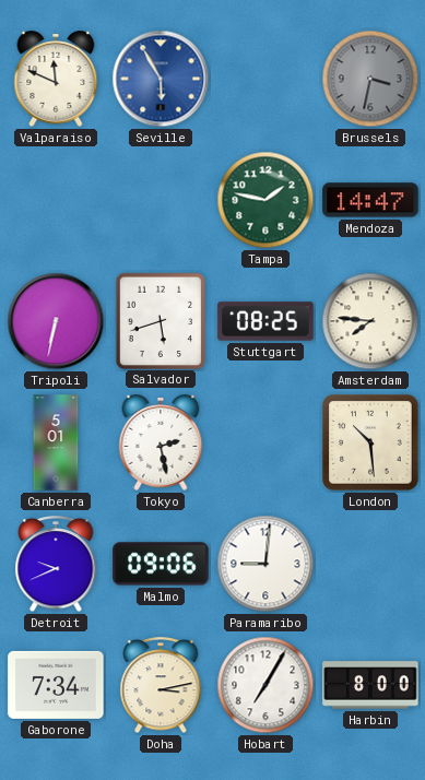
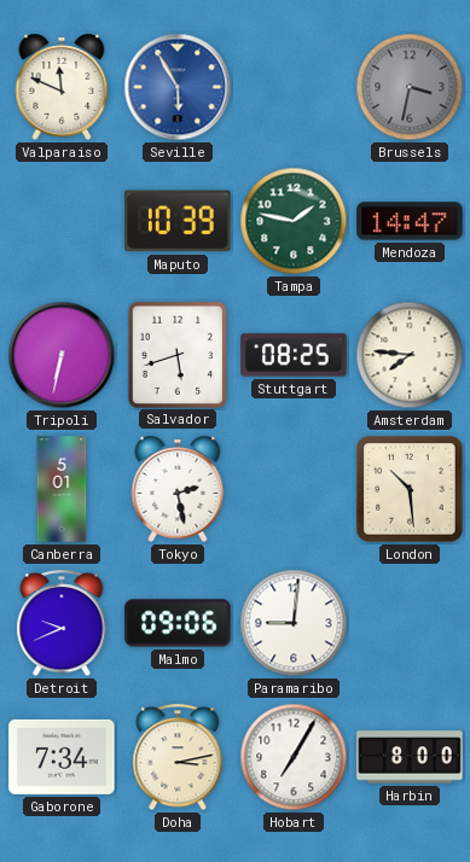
Maputo: none -> 10:39
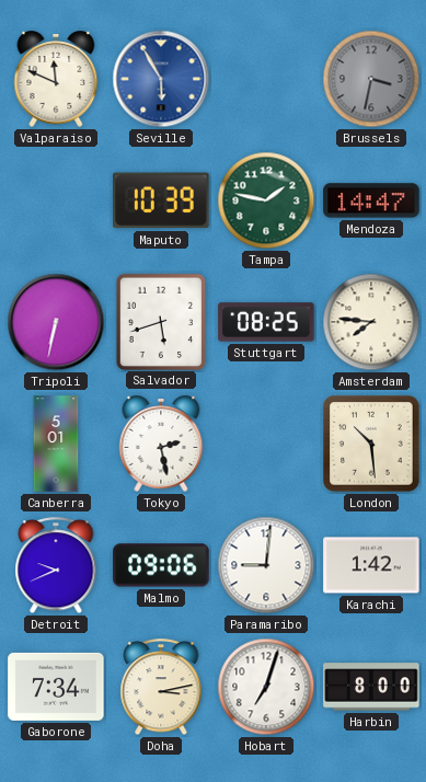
Karachi: none -> 1:42
Hobart: 7:05 -> 7:03
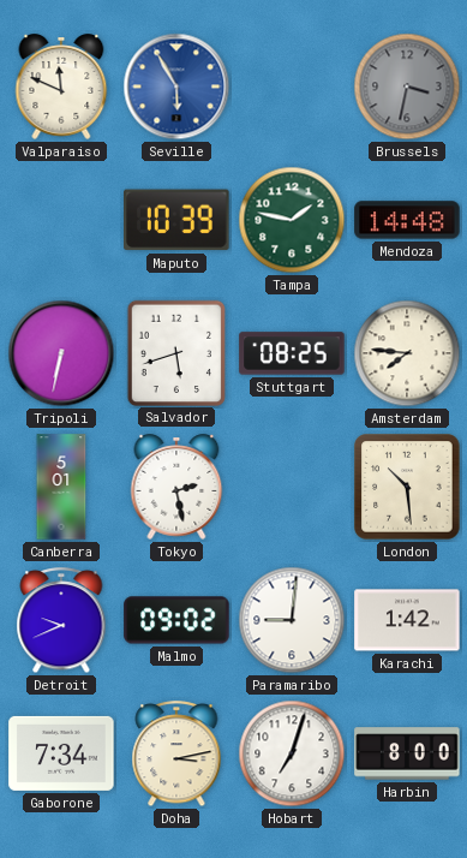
Mendoza: 14:47 -> 14:48
Malmo: 09:06 -> 09:02
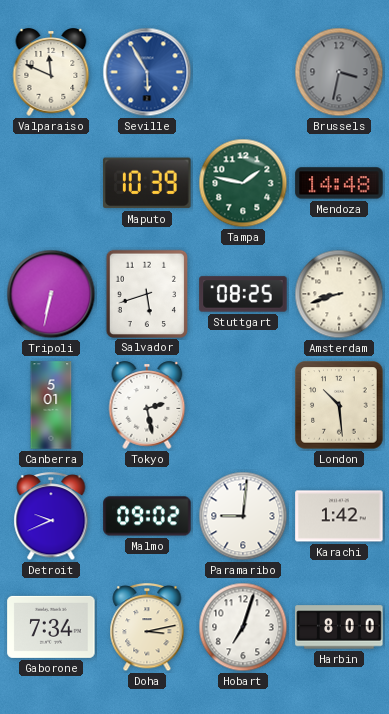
Amsterdam: 7:46 -> 8:42
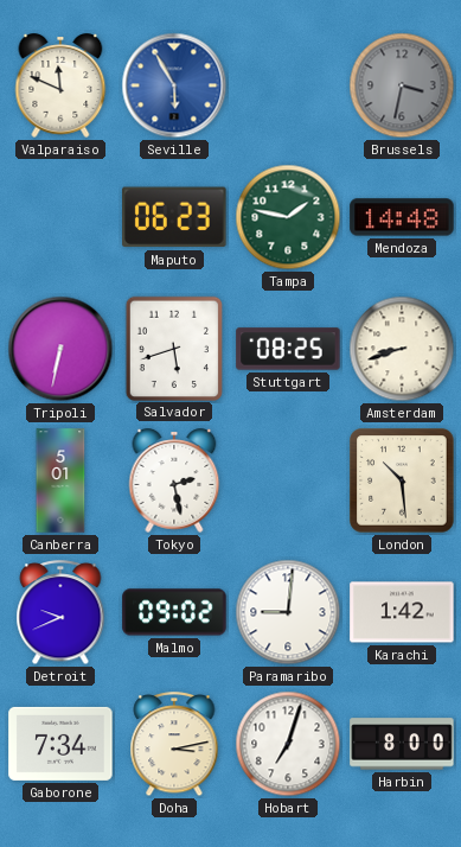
Maputo: 10:39 -> 06:23
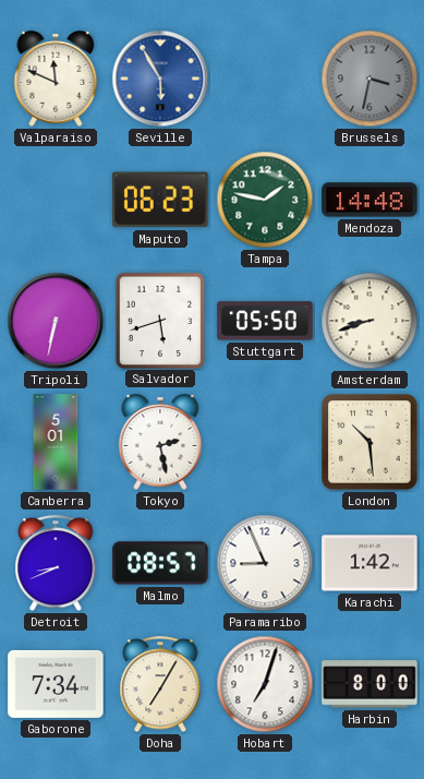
Stuttgart: 08:25 -> 05:50
Detroit: 9:41 -> 8:41
Malmo: 09:02 -> 08:57
Paramaribo: 9:01 -> 8:56
Doha: 3:13 -> 7:05
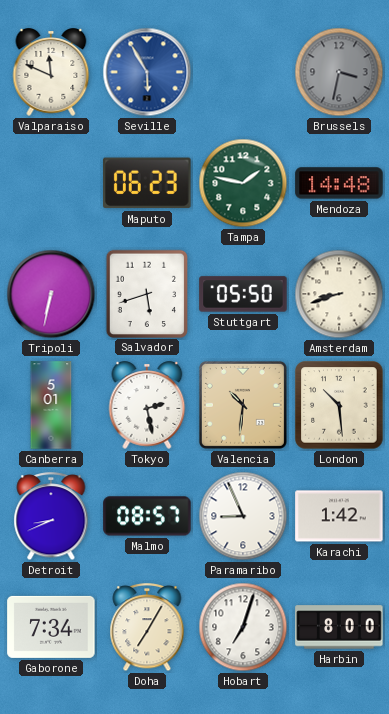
Valencia: none -> 10:31
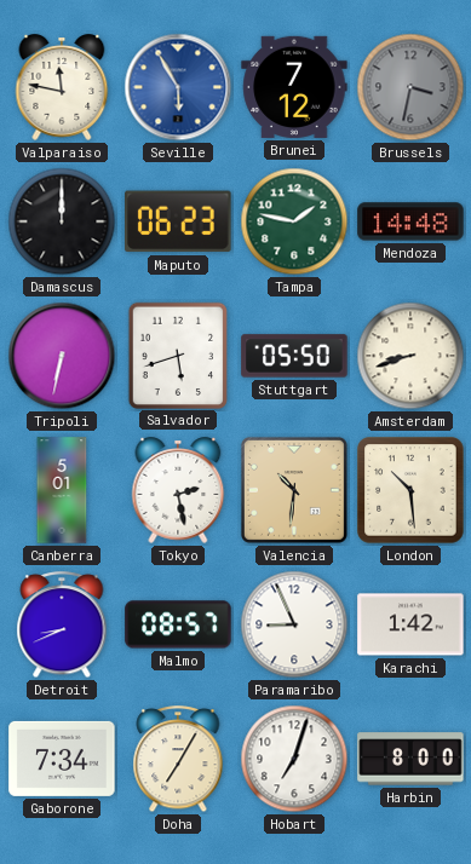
Valparaiso: 11:49 -> 11:47
Brunei: none -> 7:12
Damascus: none -> 12:00
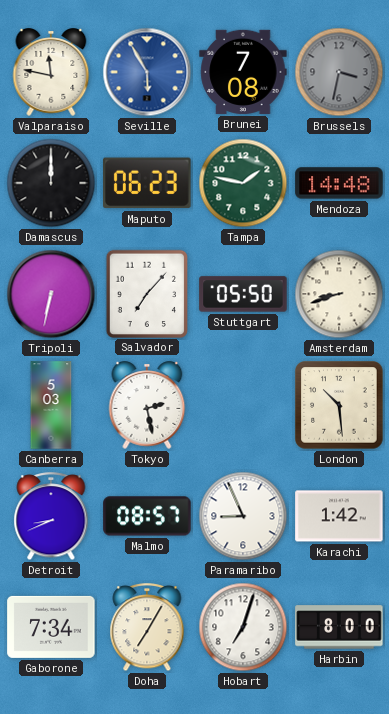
Brunei: 7:12 -> 7:08
Salvador: 5:42 -> 7:07
Canberra: 5:01 -> 5:03
Valencia: 10:31 -> none
